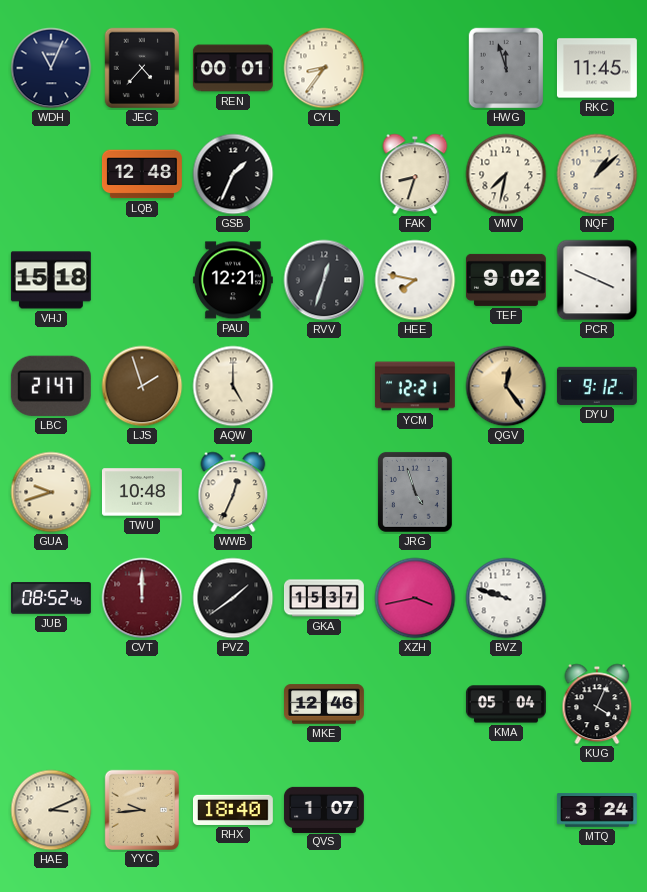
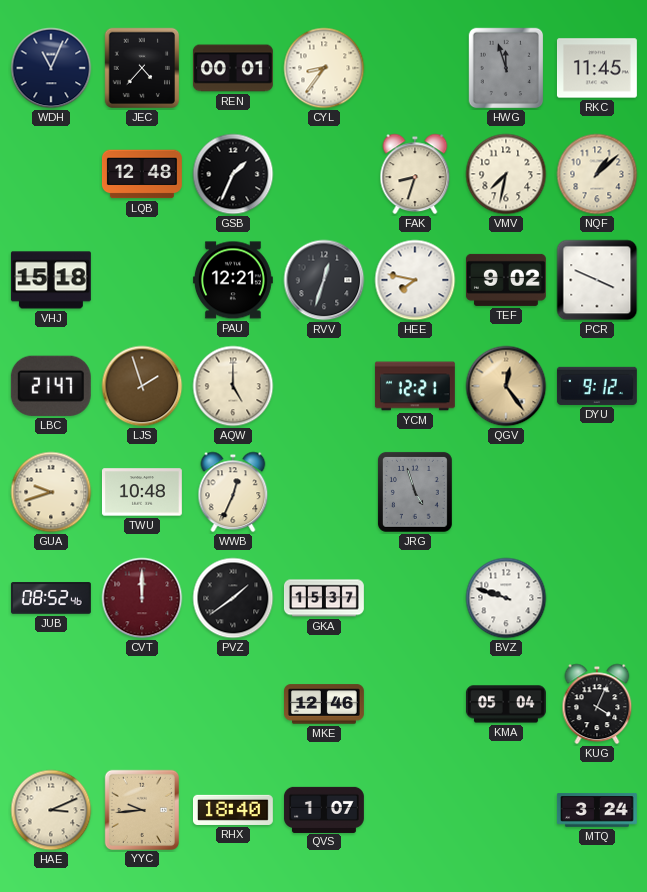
XZH: 3:43 -> none
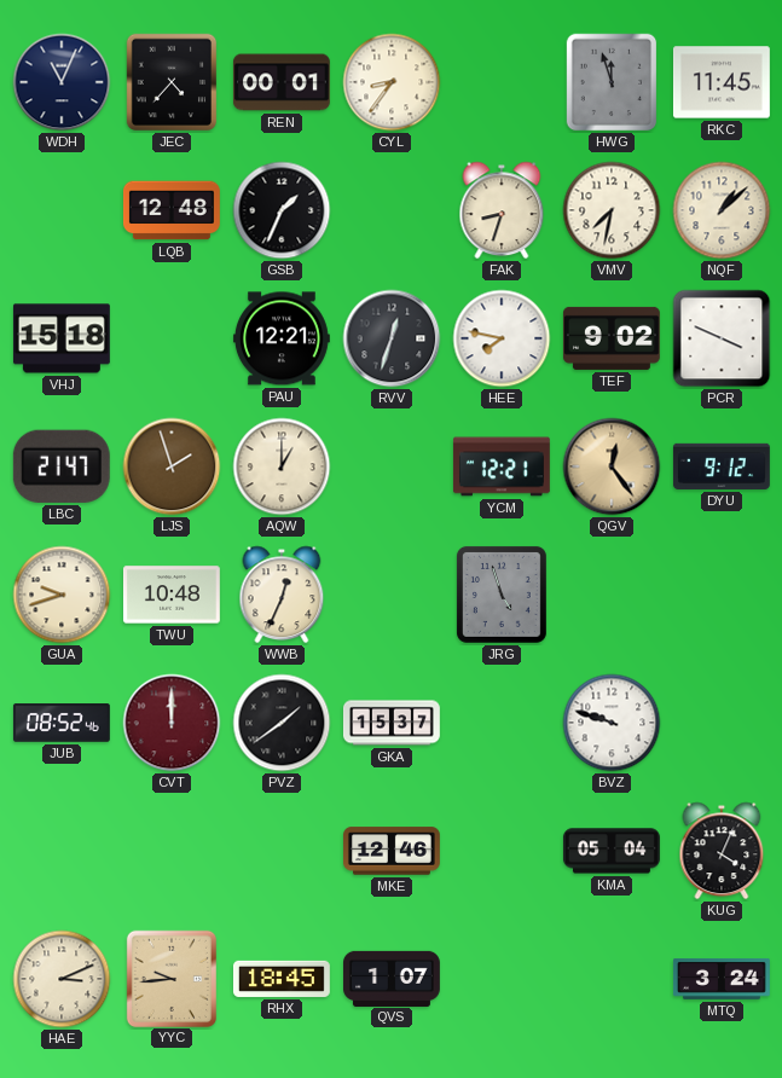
AQW: 5:00 -> 1:00
RHX: 18:40 -> 18:45
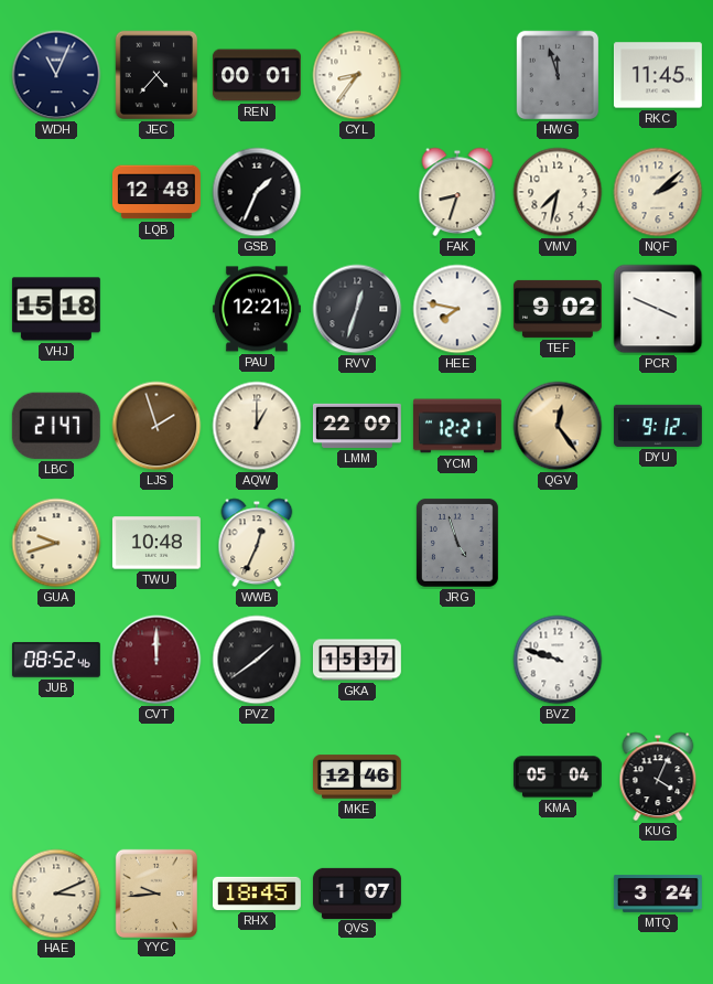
NQF: 1:08 -> 2:08
LMM: none -> 22:09
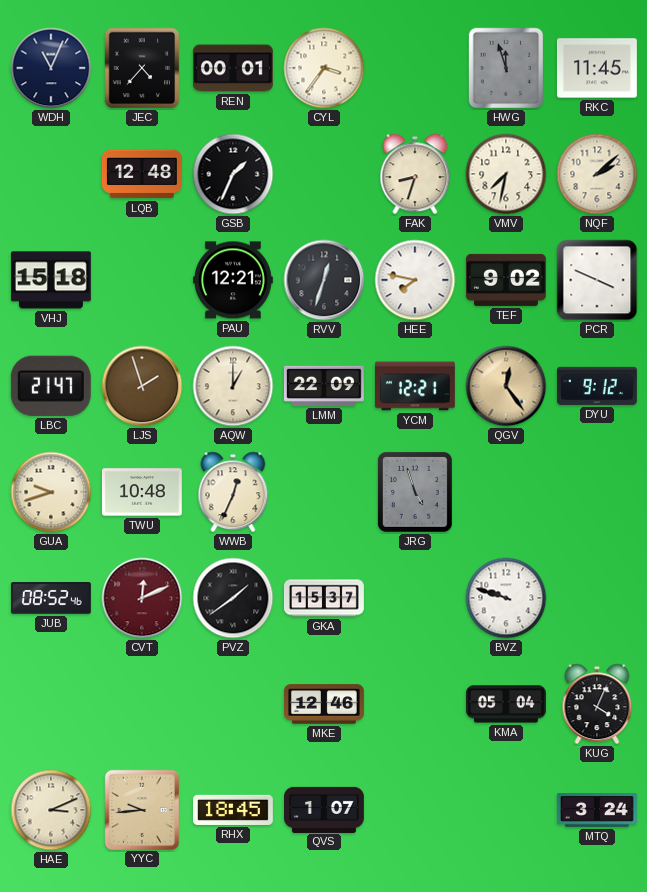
CYL: 8:36 -> 3:36
CVT: 12:00 -> 12:11
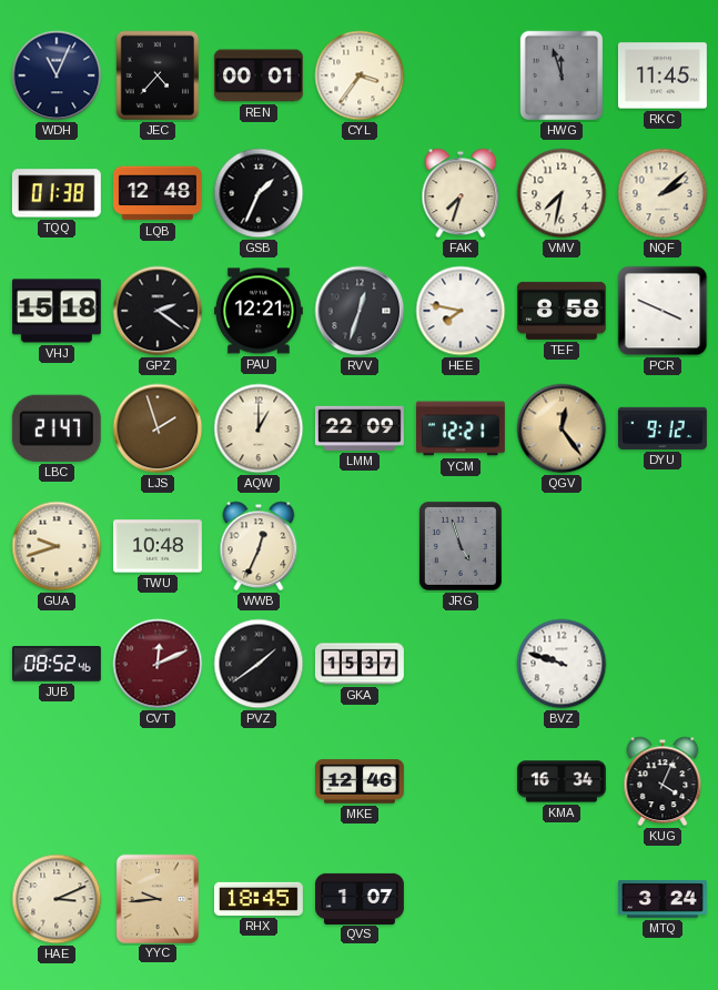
TQQ: none -> 01:38
FAK: 8:33 -> 7:33
GPZ: none -> 2:21
TEF: 9:02 -> 8:58
KMA: 05:04 -> 16:34
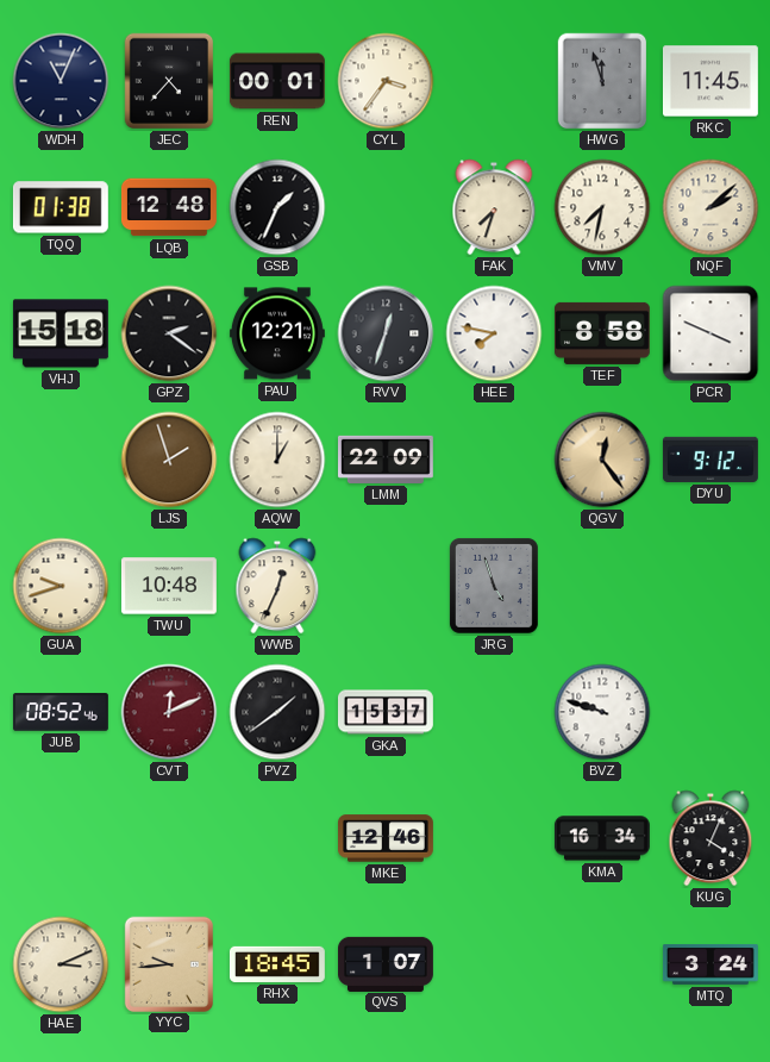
LBC: 21:47 -> none
YCM: 12:21 -> none
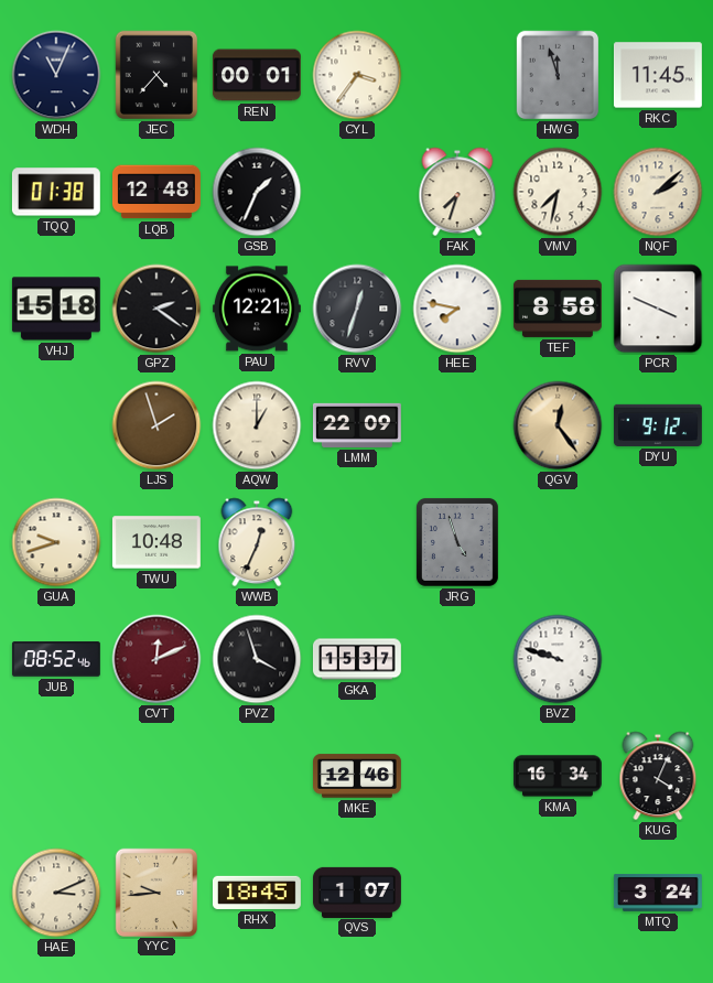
PVZ: 1:39 -> 3:57
